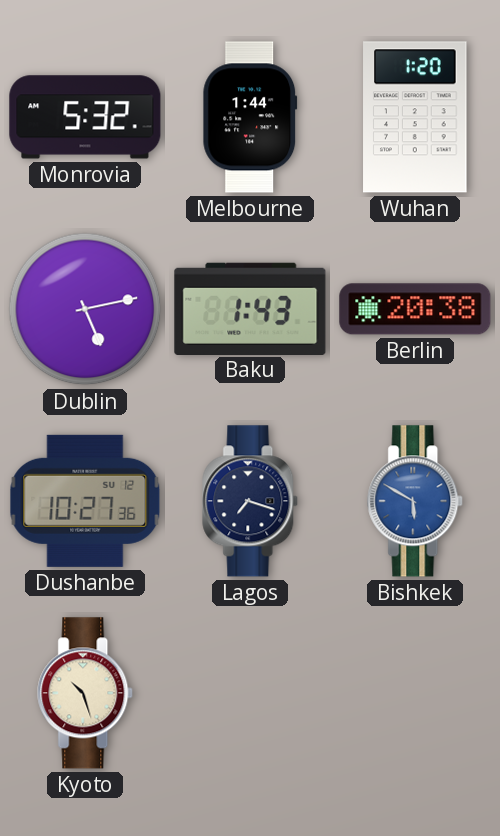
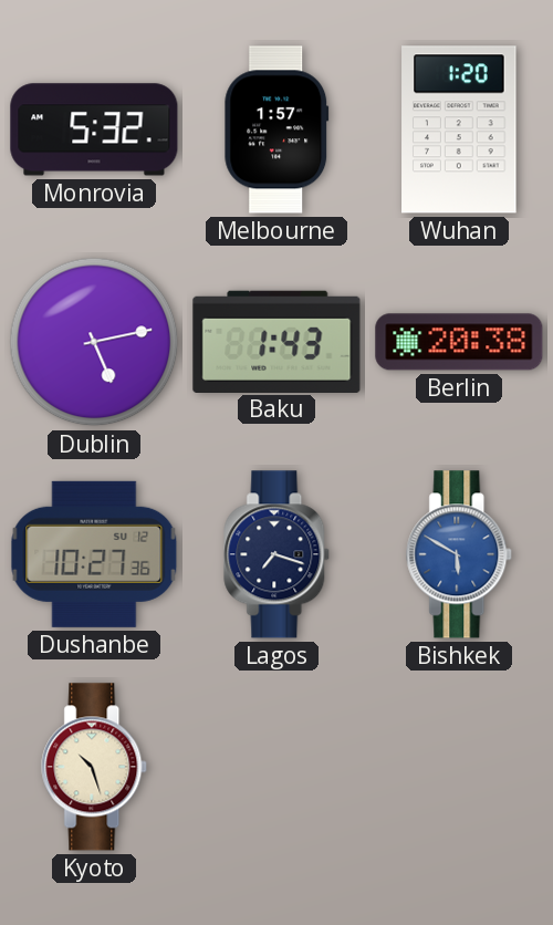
Melbourne: 1:44 -> 1:57
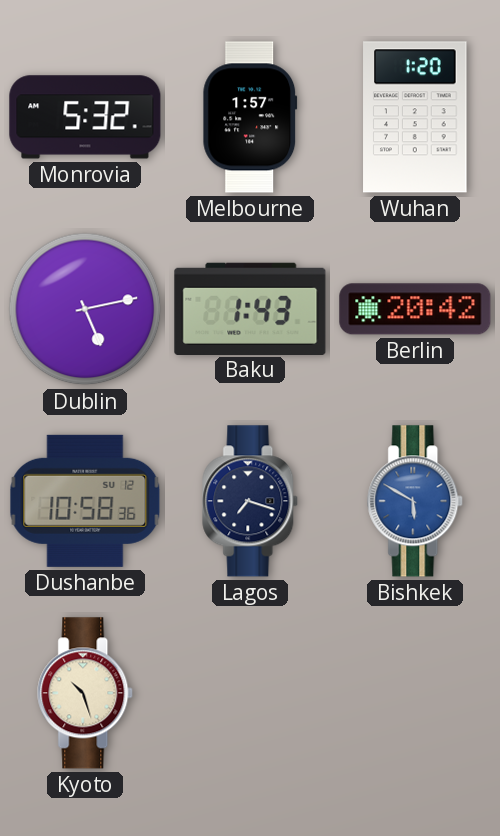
Berlin: 20:38 -> 20:42
Dushanbe: 10:27 -> 10:58
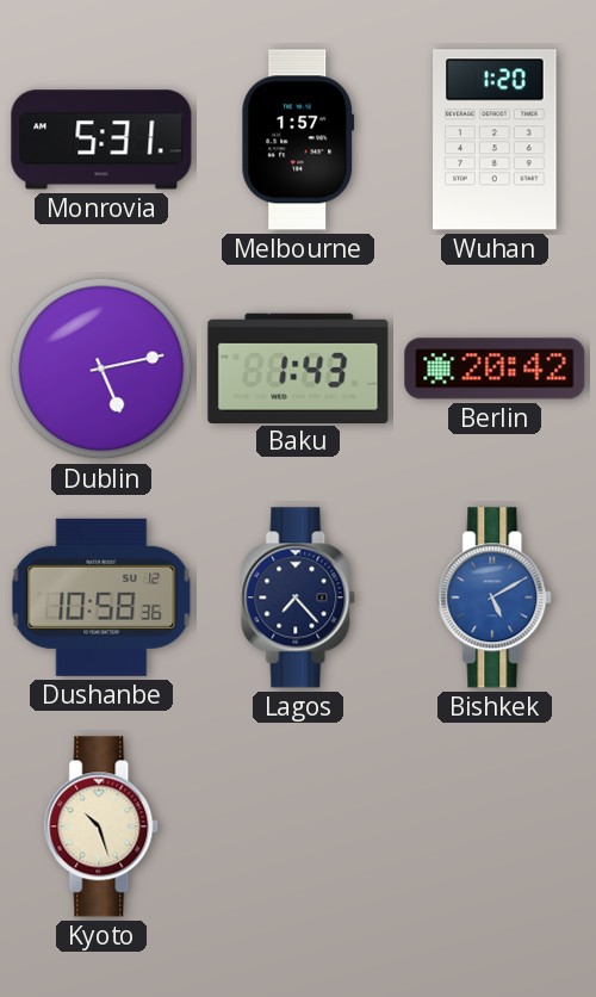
Monrovia: 5:32 -> 5:31
Lagos: 7:18 -> 7:23
Bishkek: 5:50 -> 5:10
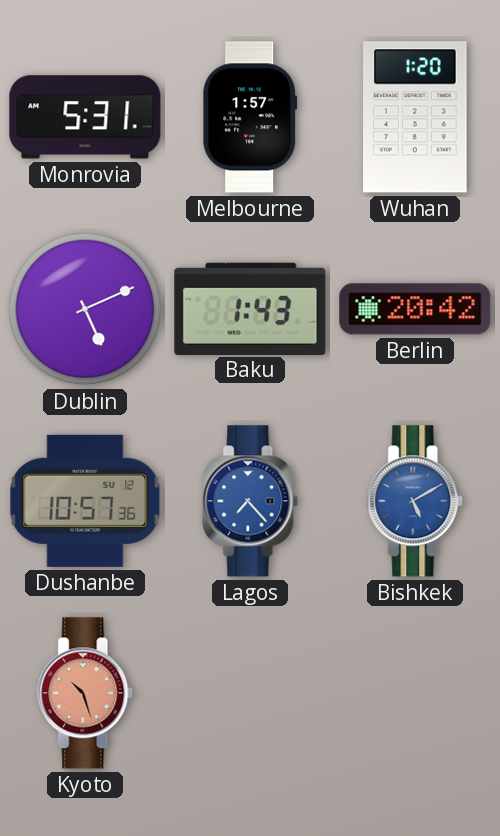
Dublin: 5:13 -> 5:11
Dushanbe: 10:58 -> 10:57
Lagos dial: navy -> blue
Kyoto dial: cream -> salmon
